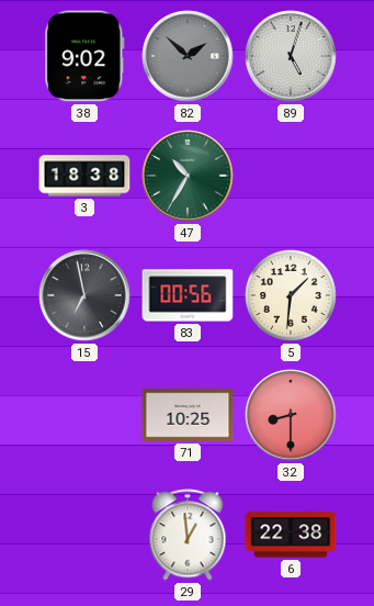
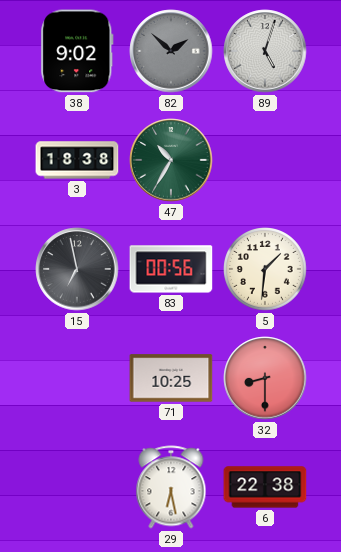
29: 12:59 -> 6:28
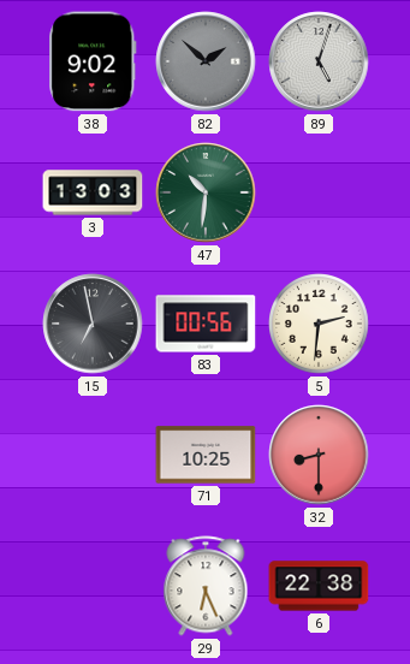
3: 18:38 -> 13:03
47: 10:35 -> 10:31
5: 1:31 -> 2:31
29: 6:28 -> 6:26
